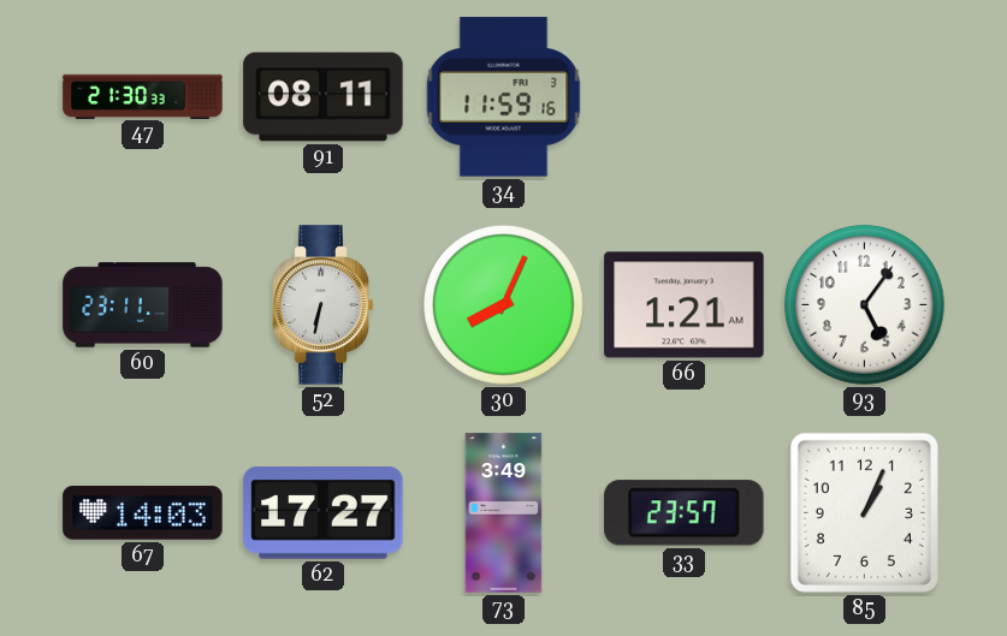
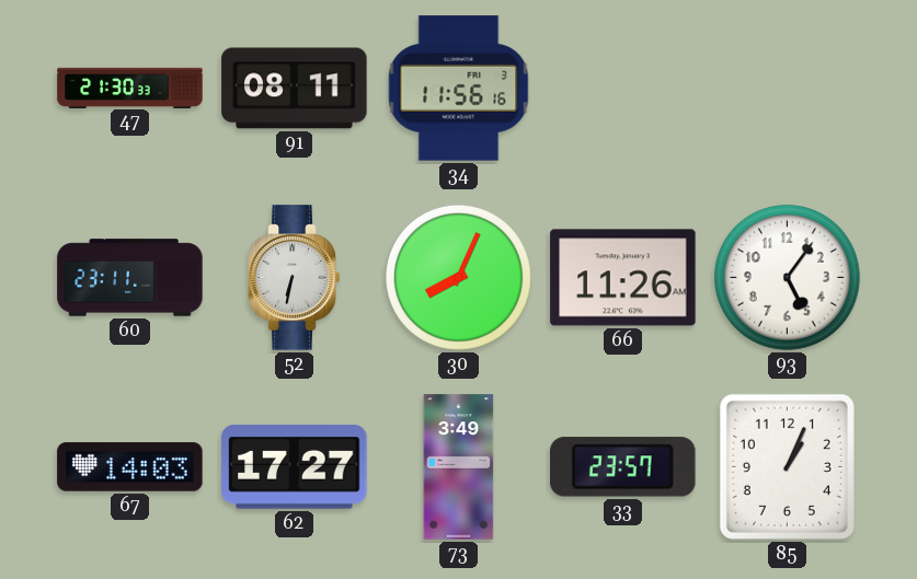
34: 11:59 -> 11:56
66: 1:21 -> 11:26
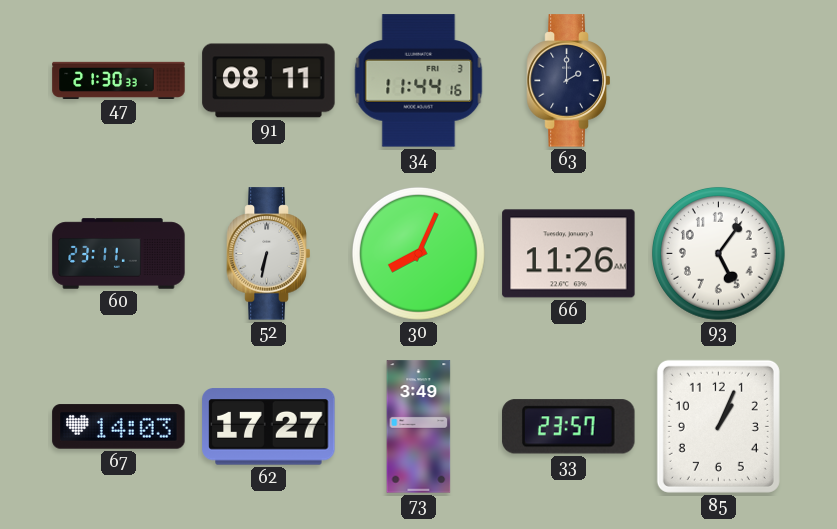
34: 11:56 -> 11:44
63: none -> 2:00
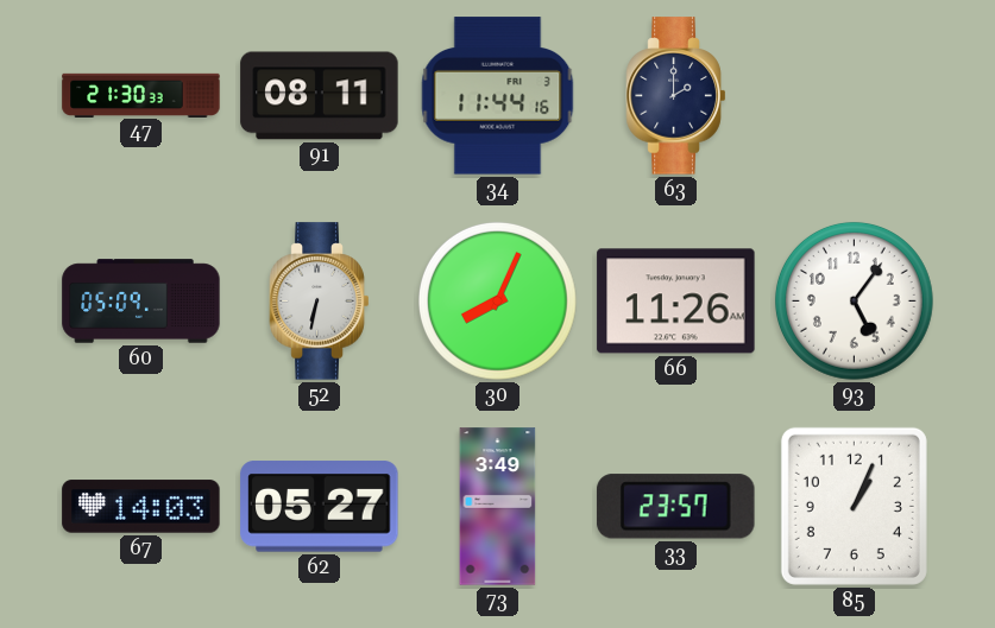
60: 23:11 -> 05:09
62: 17:27 -> 05:27
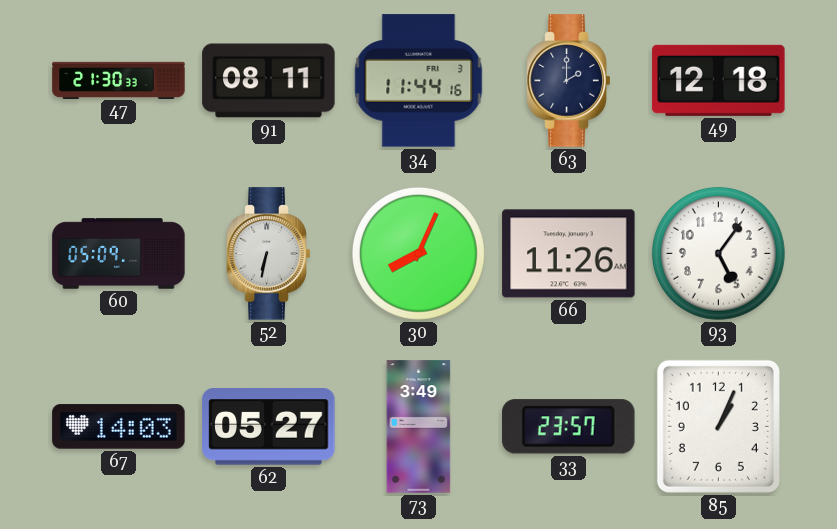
49: none -> 12:18
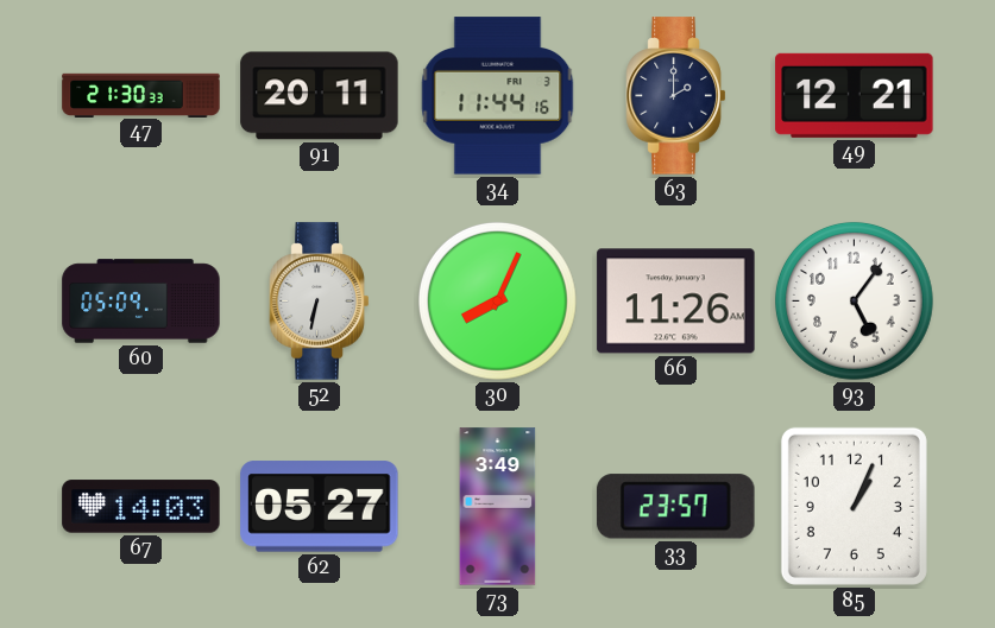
91: 08:11 -> 20:11
49: 12:18 -> 12:21
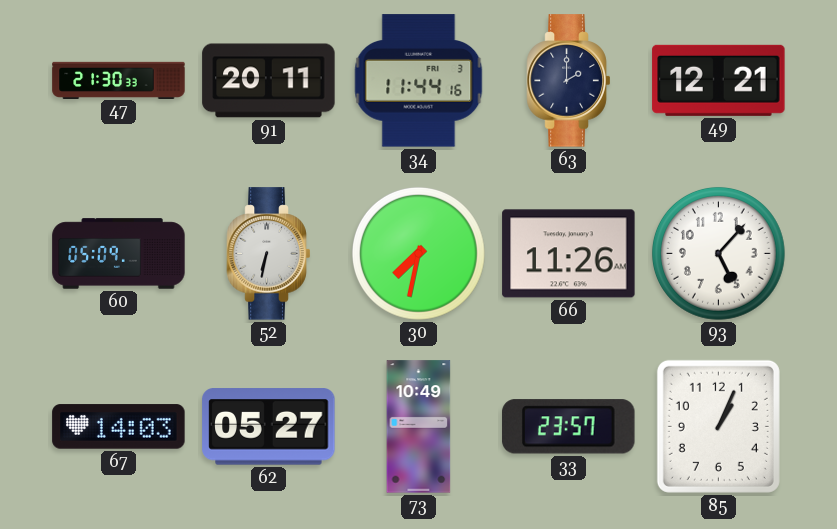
30: 8:04 -> 7:32
93: 5:06 -> 5:07
73: 3:49 -> 10:49
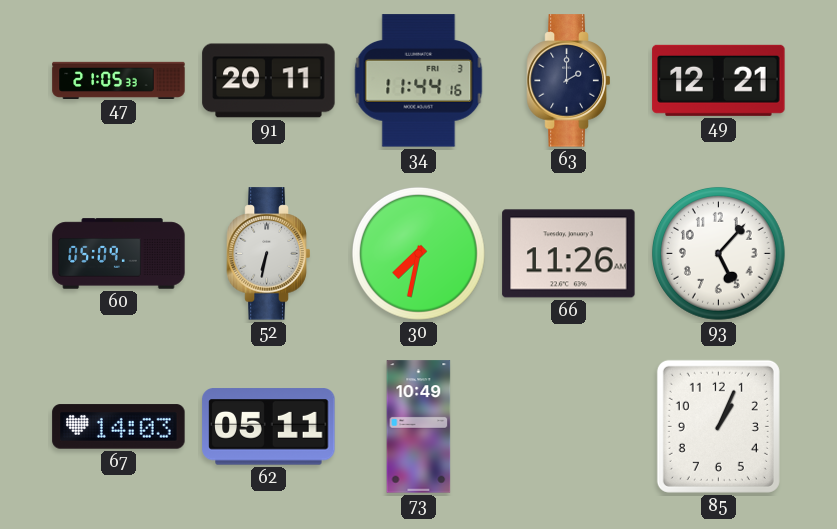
47: 21:30 -> 21:05
62: 05:27 -> 05:11
33: 23:57 -> none
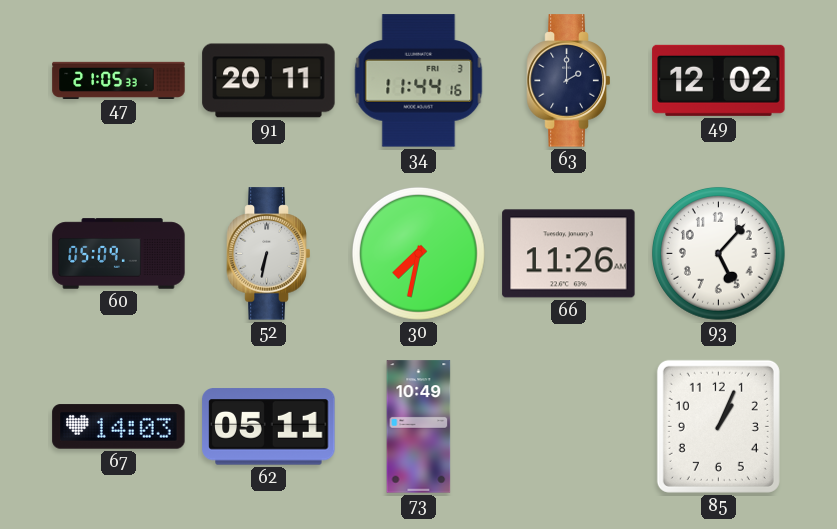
49: 12:21 -> 12:02
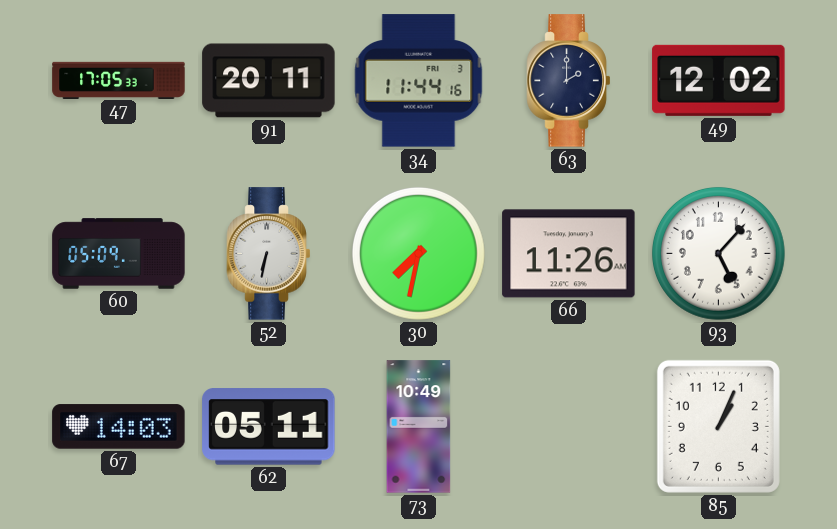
47: 21:05 -> 17:05
